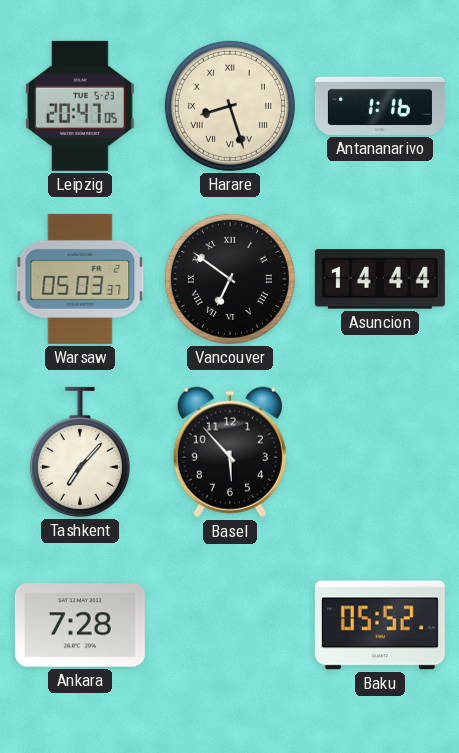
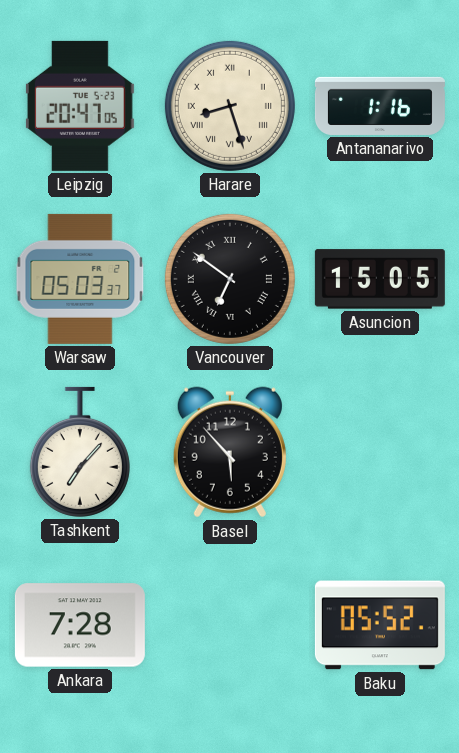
Asuncion: 14:44 -> 15:05
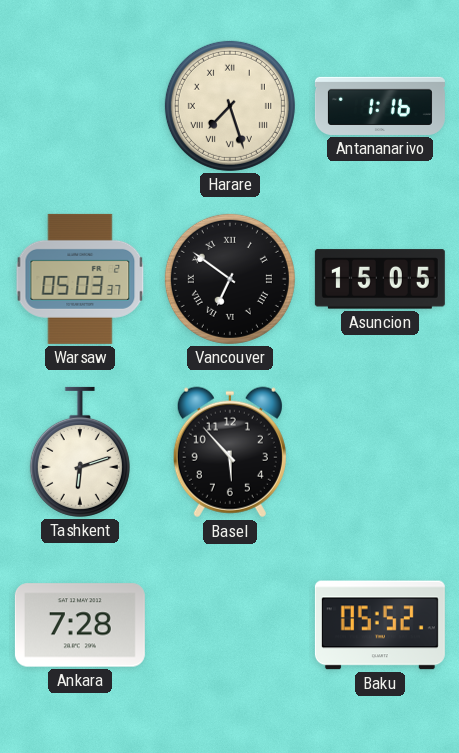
Leipzig: 20:47 -> none
Harare: 8:27 -> 7:27
Tashkent: 7:07 -> 6:12
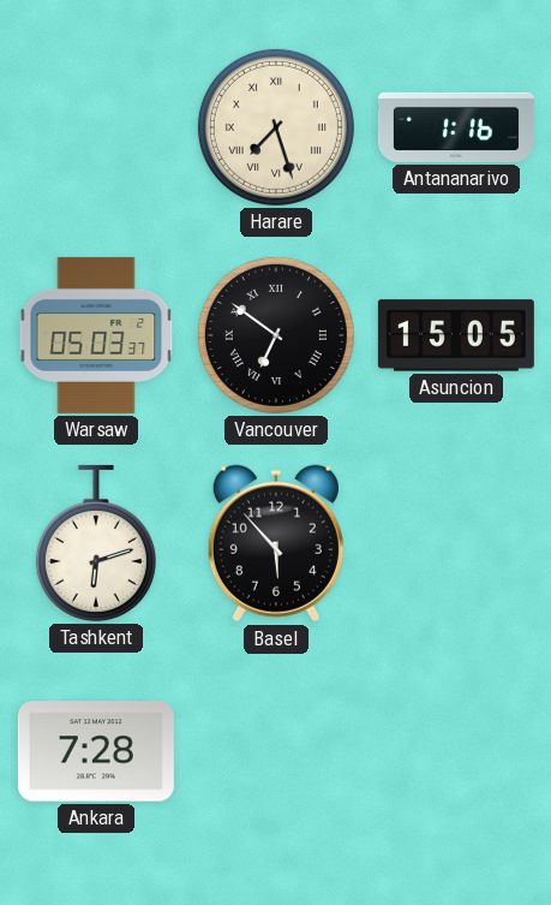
Baku: 05:52 -> none
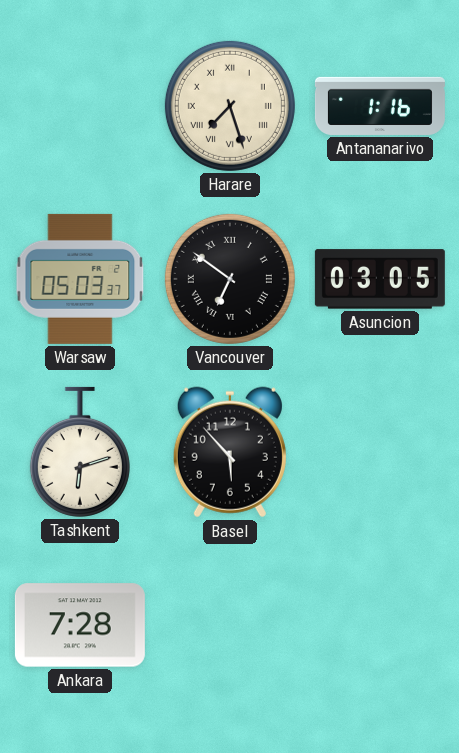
Asuncion: 15:05 -> 03:05
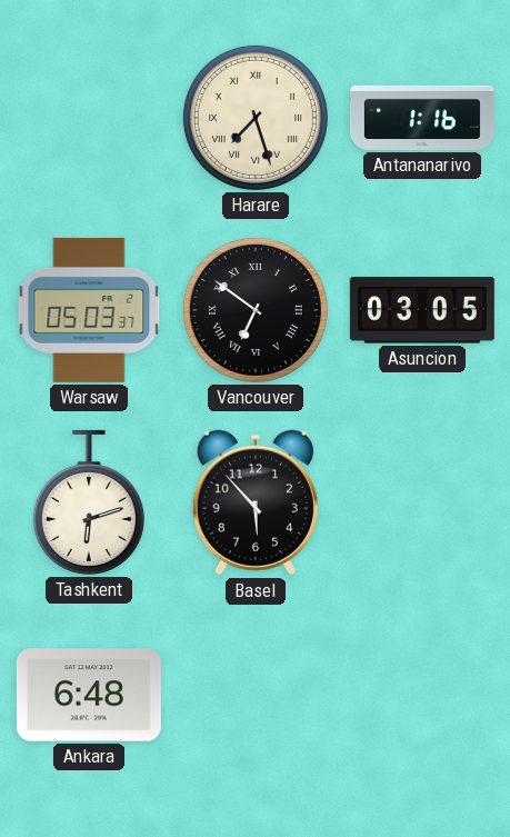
Ankara: 7:28 -> 6:48
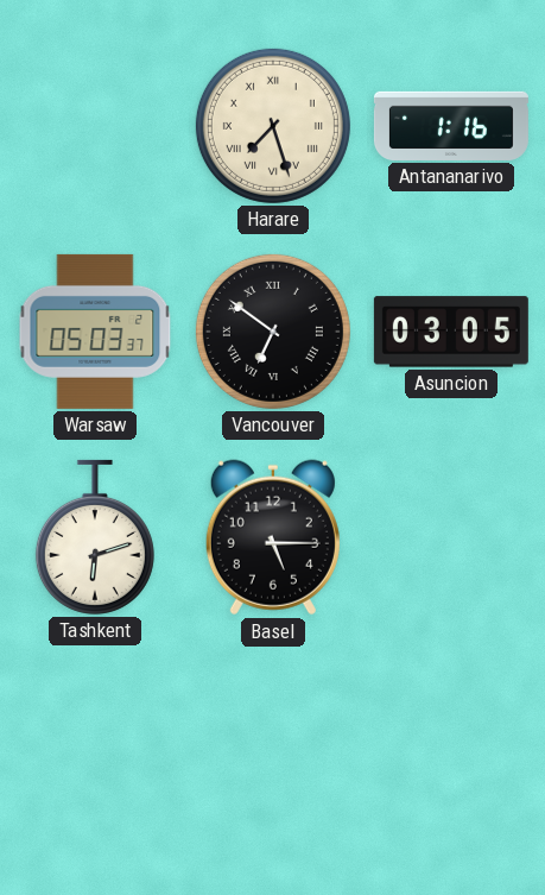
Basel: 5:53 -> 5:15
Ankara: 6:48 -> none
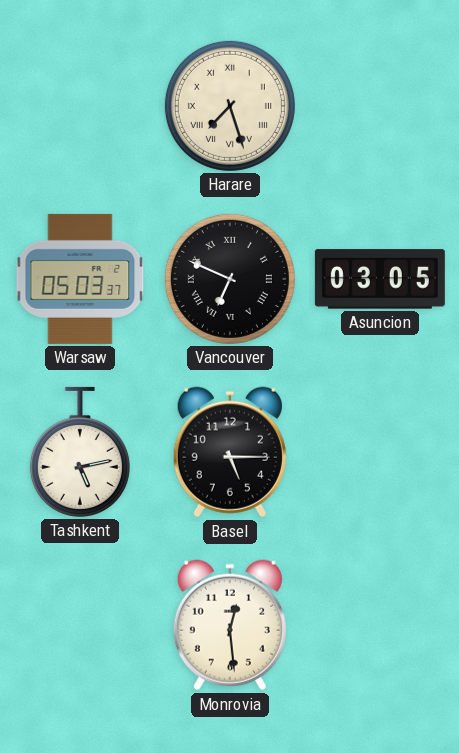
Antananarivo: 1:16 -> none
Vancouver: 6:51 -> 6:49
Tashkent: 6:12 -> 5:13
Monrovia: none -> 12:29
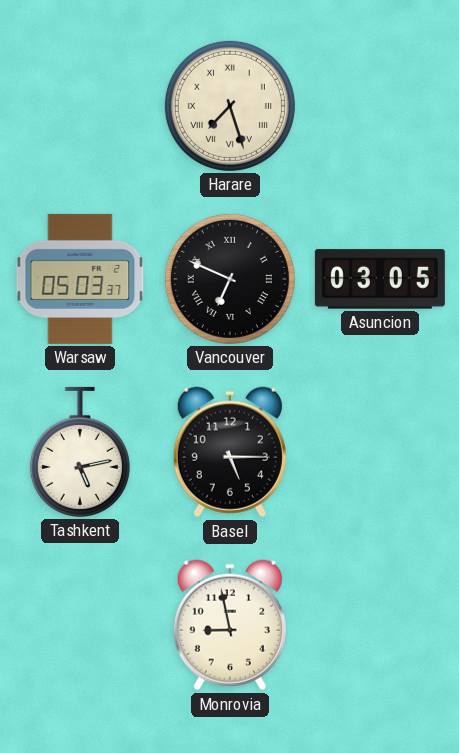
Monrovia: 12:29 -> 8:58
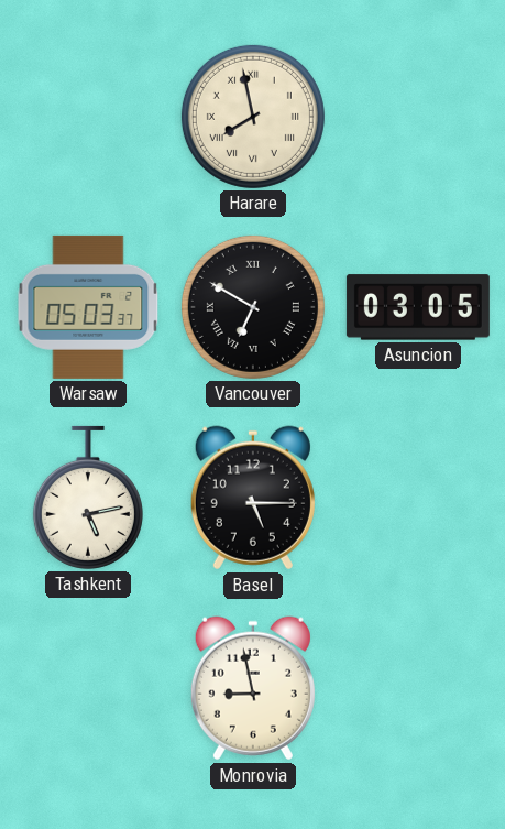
Harare: 7:27 -> 7:58
Vancouver: 6:49 -> 6:50
